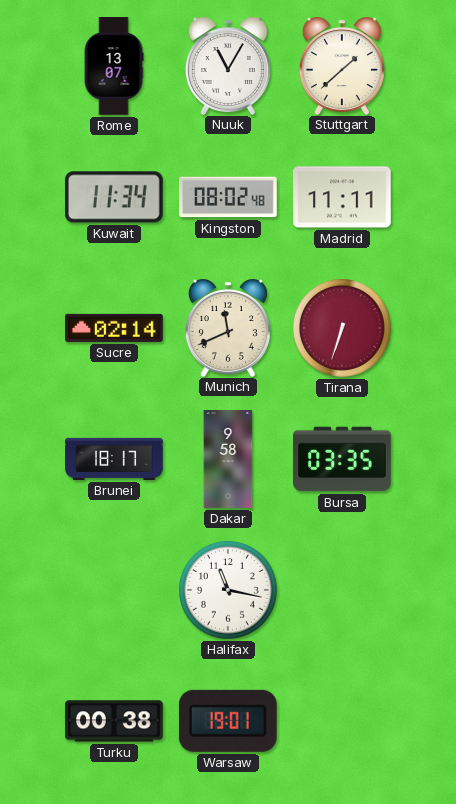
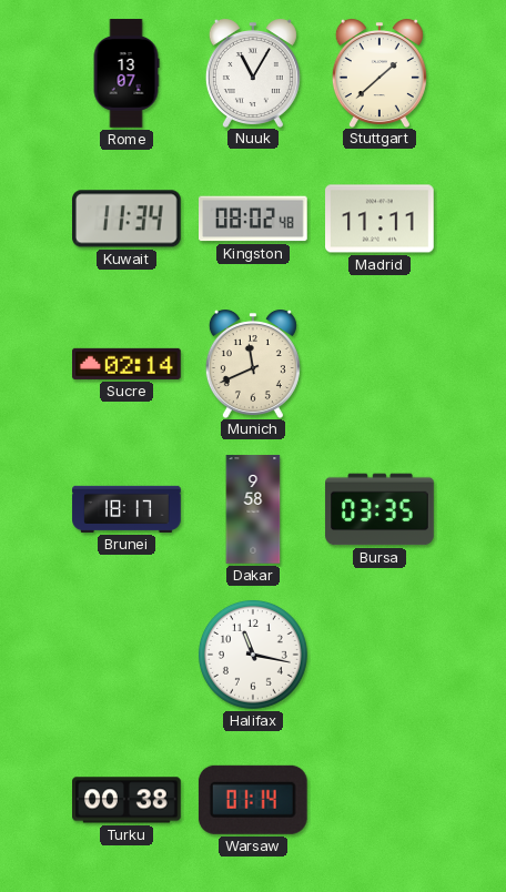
Tirana: 6:33 -> none
Warsaw: 19:01 -> 01:14
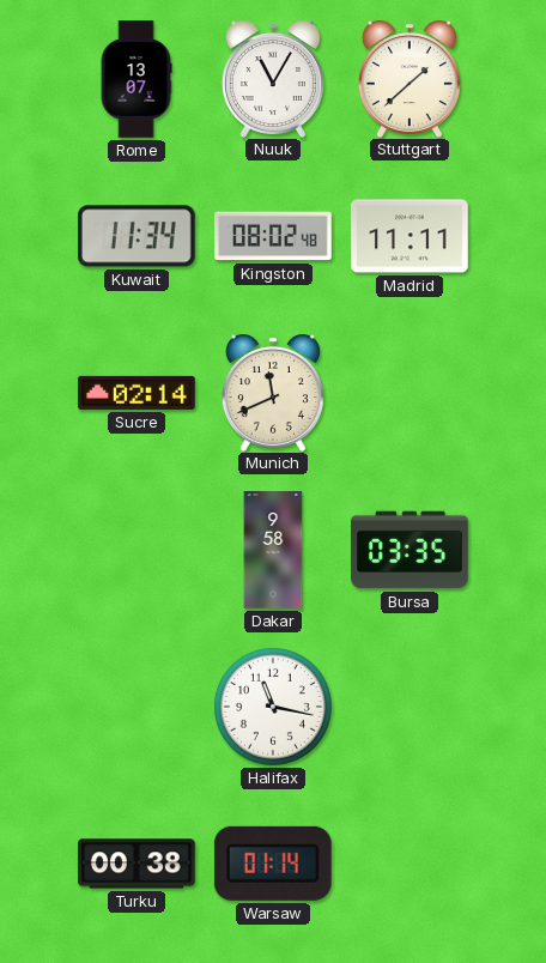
Brunei: 18:17 -> none
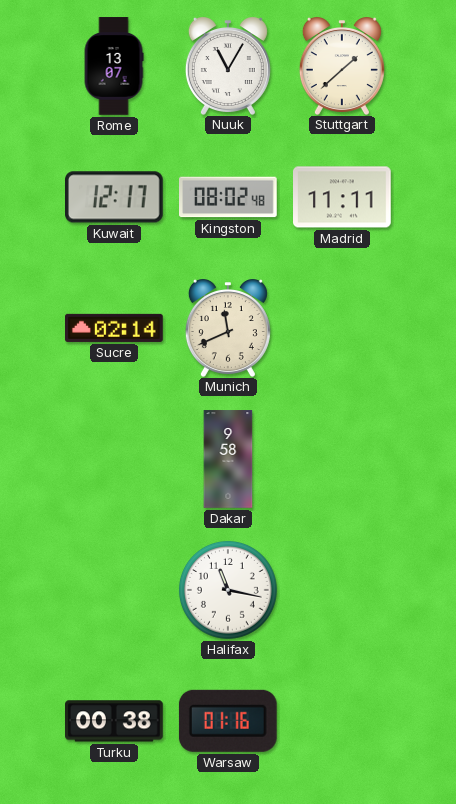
Kuwait: 11:34 -> 12:17
Bursa: 03:35 -> none
Warsaw: 01:14 -> 01:16
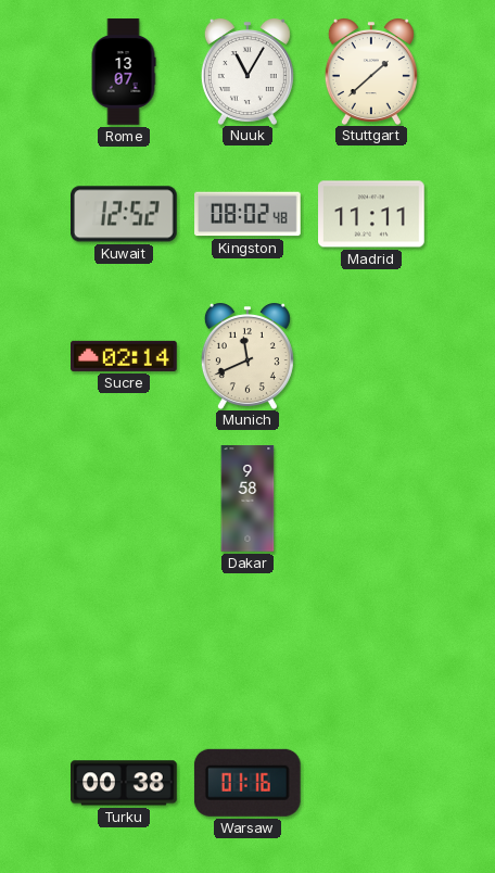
Kuwait: 12:17 -> 12:52
Halifax: 11:17 -> none
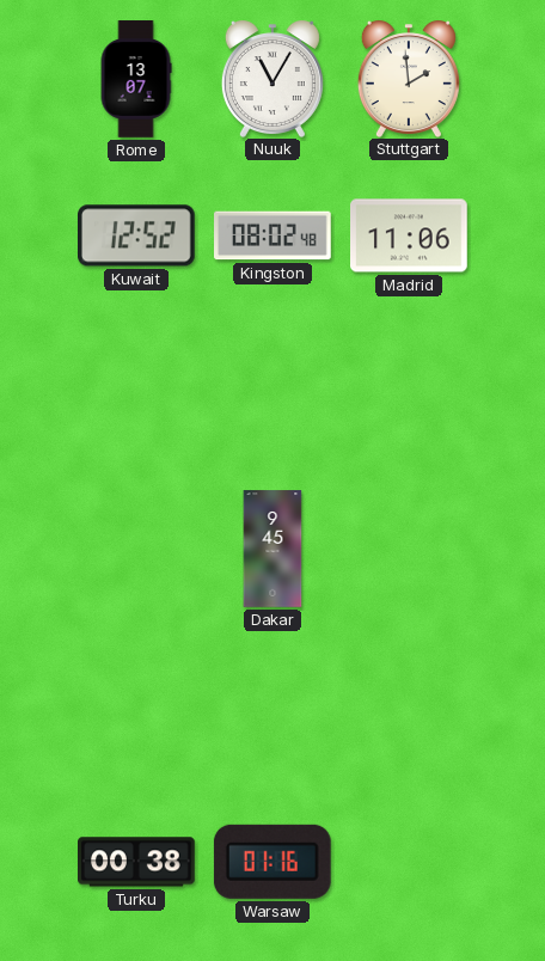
Stuttgart: 1:38 -> 1:59
Madrid: 11:11 -> 11:06
Sucre: 02:14 -> none
Munich: 11:41 -> none
Dakar: 9:58 -> 9:45
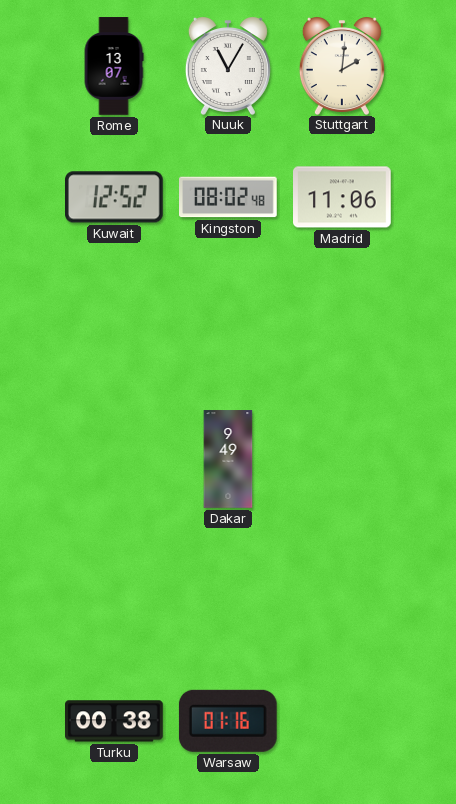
Stuttgart: 1:59 -> 2:01
Dakar: 9:45 -> 9:49
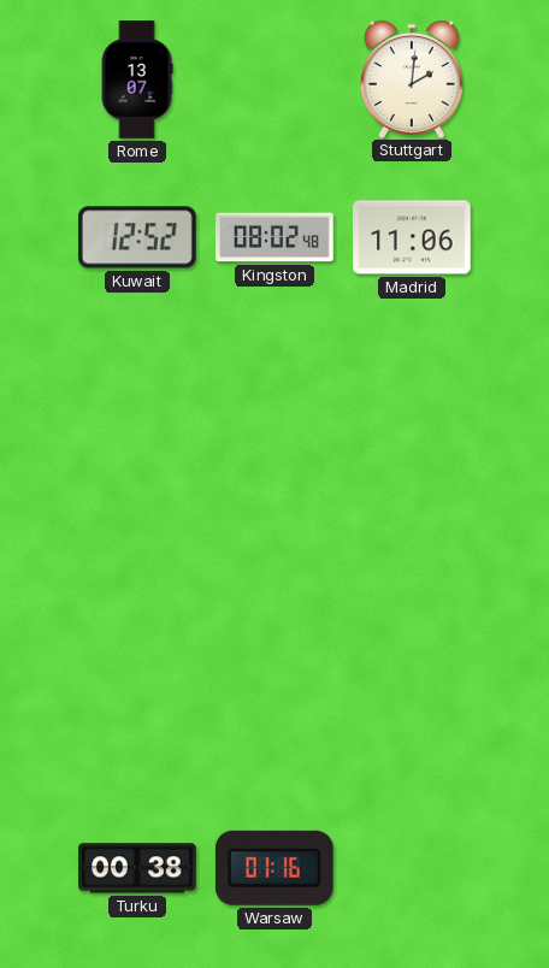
Nuuk: 11:05 -> none
Dakar: 9:49 -> none
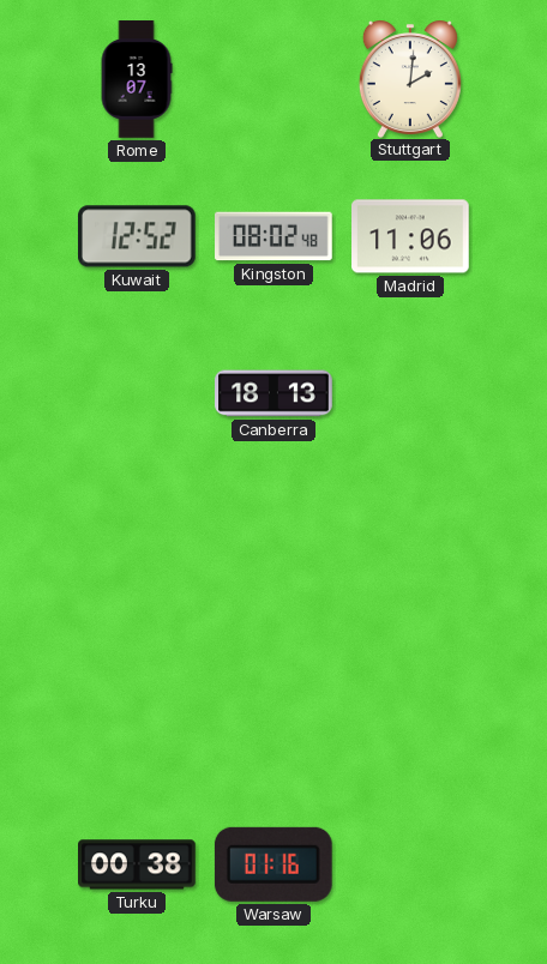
Canberra: none -> 18:13
